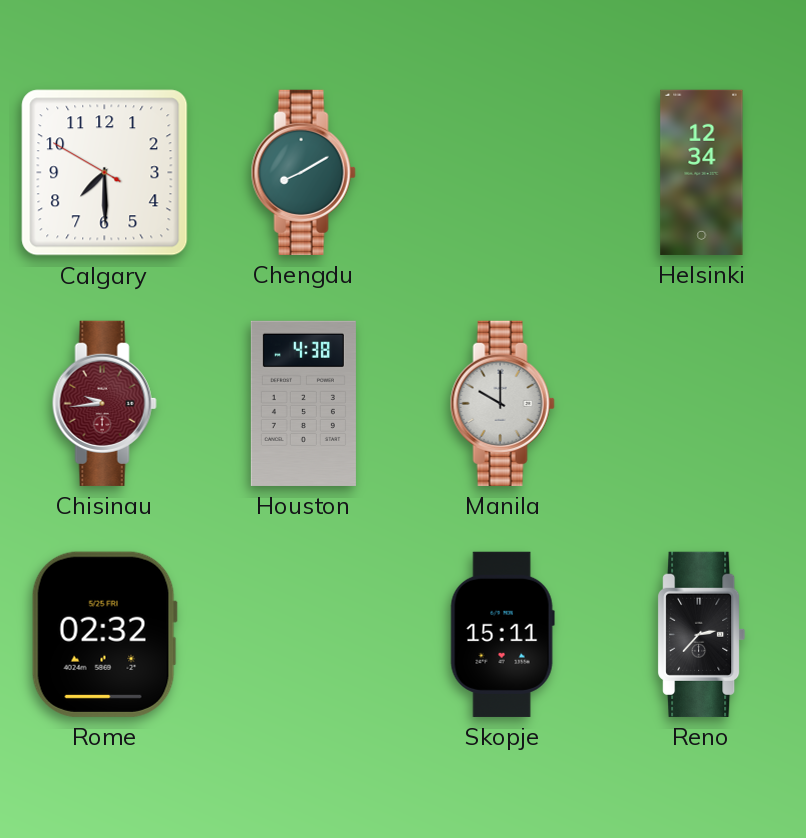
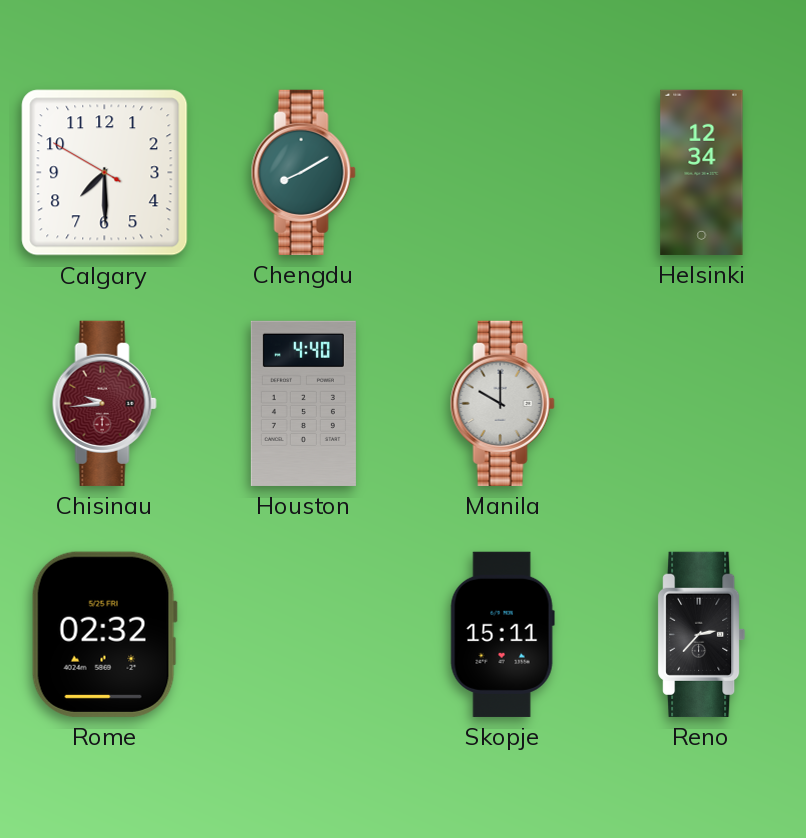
Houston: 4:38 -> 4:40
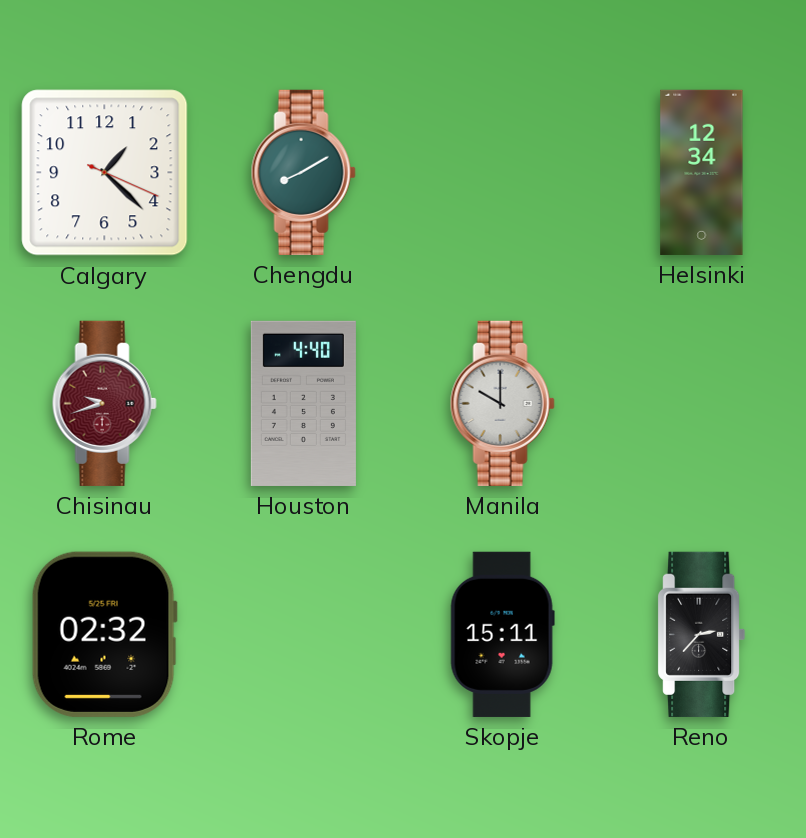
Calgary: 7:29 -> 1:22
Chisinau: 9:44 -> 9:42
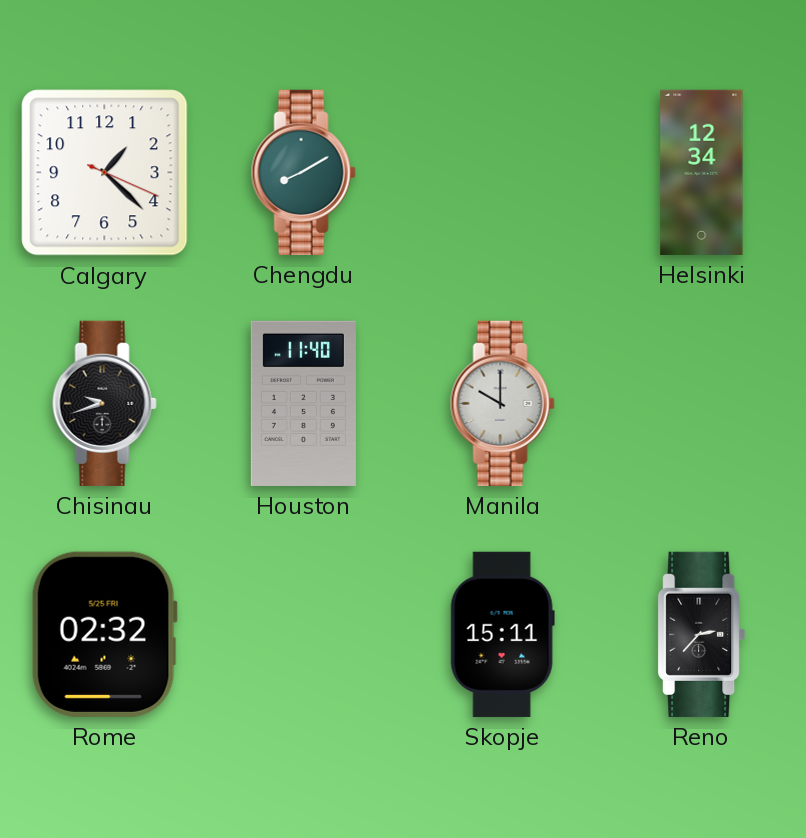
Chisinau dial: burgundy -> black
Houston: 4:40 -> 11:40
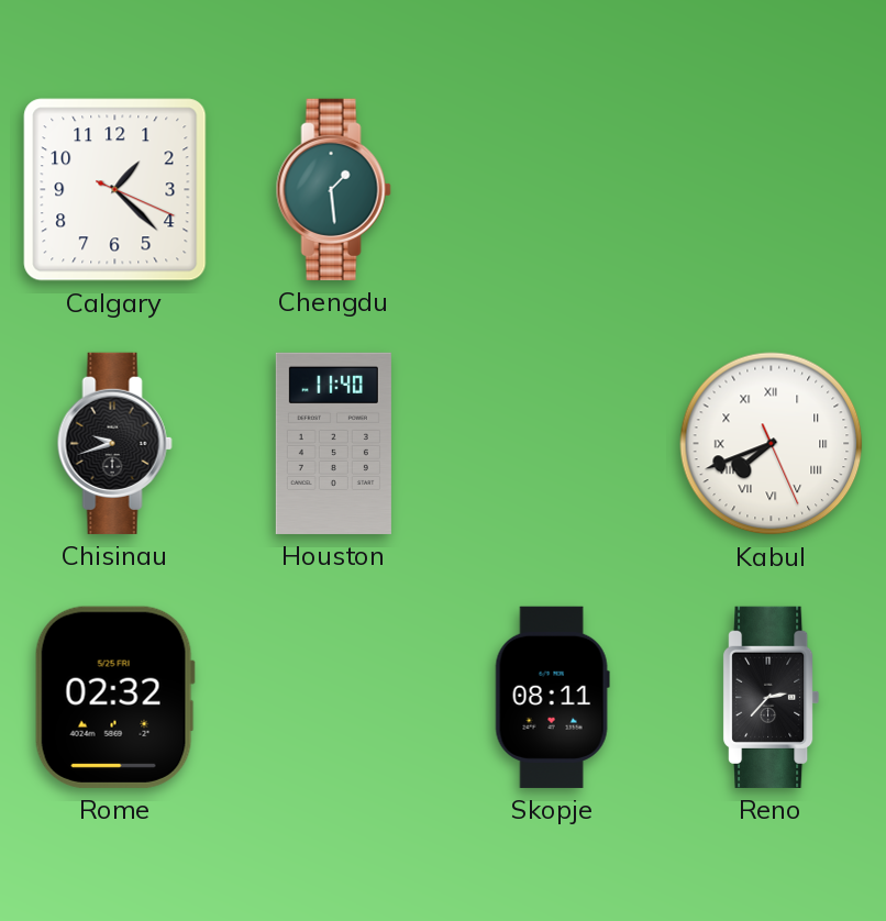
Chengdu: 8:10 -> 1:29
Helsinki: 12:34 -> none
Manila: 10:00 -> none
Kabul: none -> 7:41
Skopje: 15:11 -> 08:11
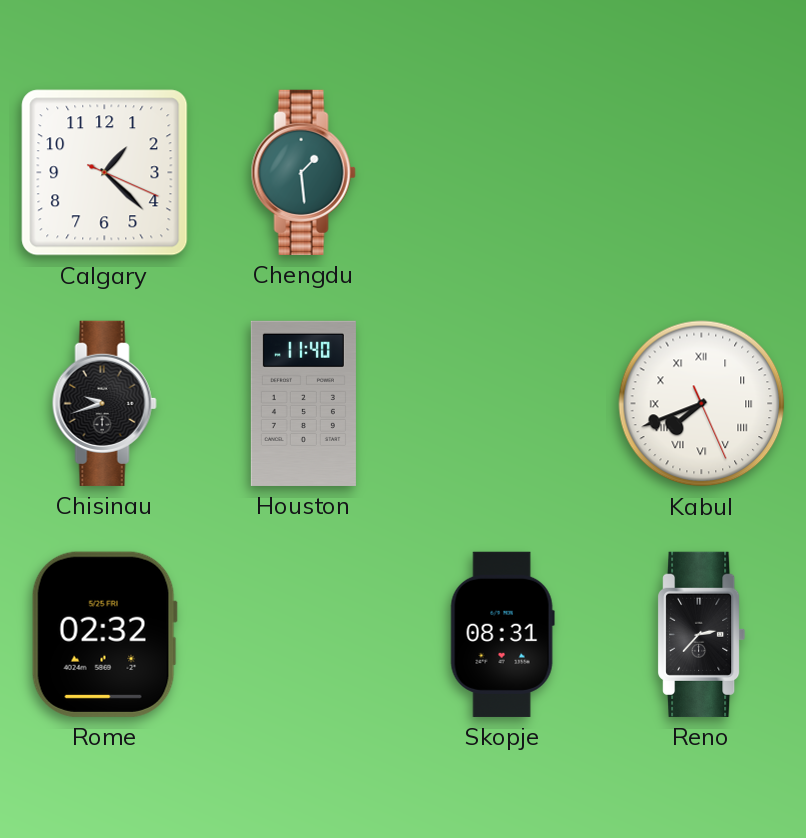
Skopje: 08:11 -> 08:31
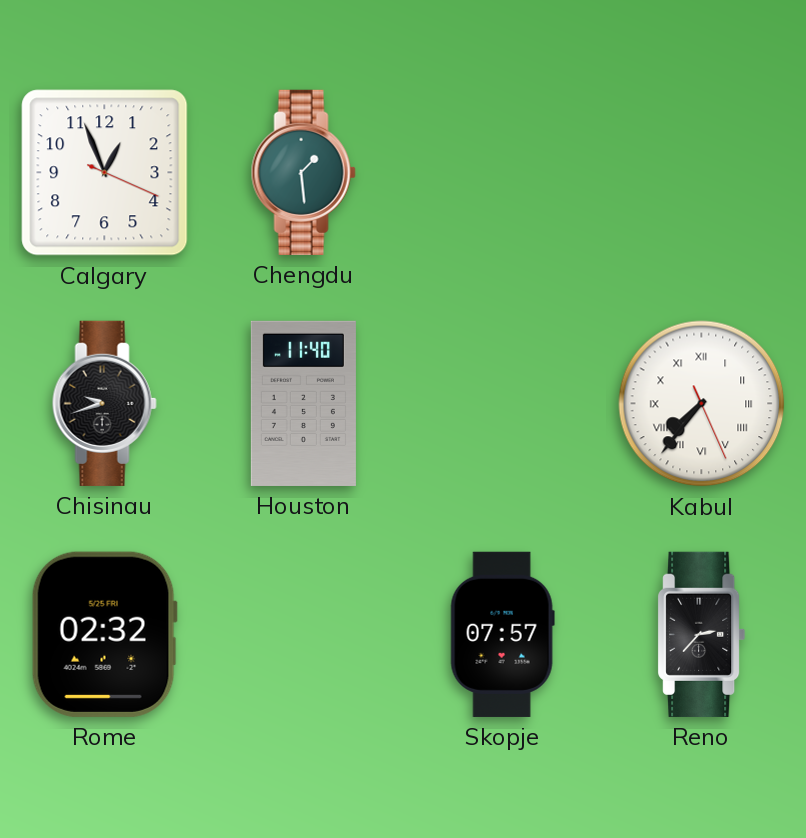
Calgary: 1:22 -> 12:56
Kabul: 7:41 -> 7:36
Skopje: 08:31 -> 07:57
